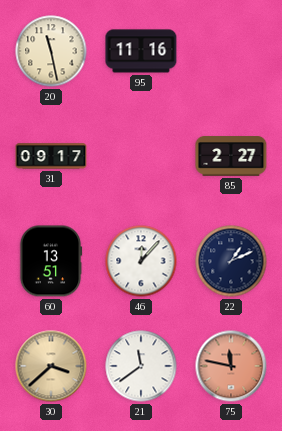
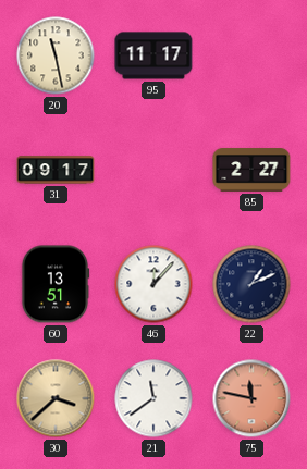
95: 11:16 -> 11:17
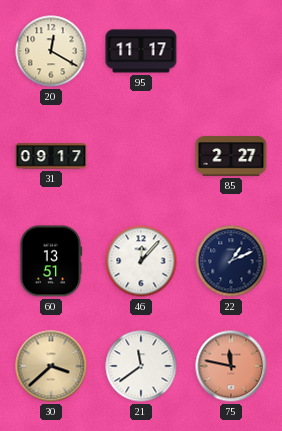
20: 11:28 -> 12:20
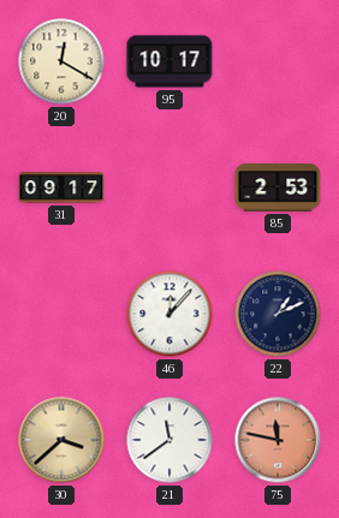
95: 11:17 -> 10:17
85: 2:27 -> 2:53
60: 13:51 -> none
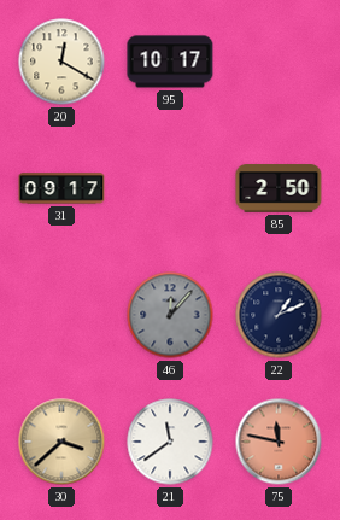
85: 2:53 -> 2:50
46 dial: white -> grey
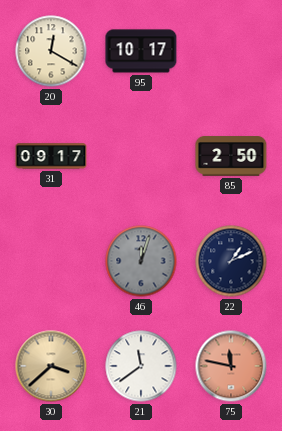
46: 12:07 -> 12:03
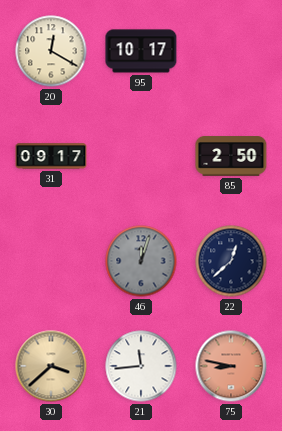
22: 1:11 -> 12:38
21: 11:39 -> 11:44
75: 11:47 -> 8:47
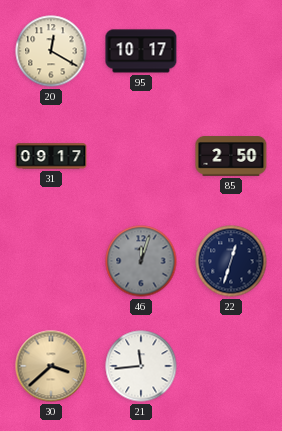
22: 12:38 -> 12:33
75: 8:47 -> none
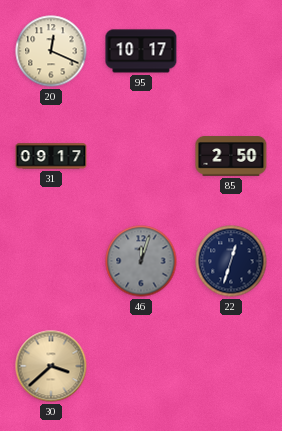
20: 12:20 -> 12:19
21: 11:44 -> none
